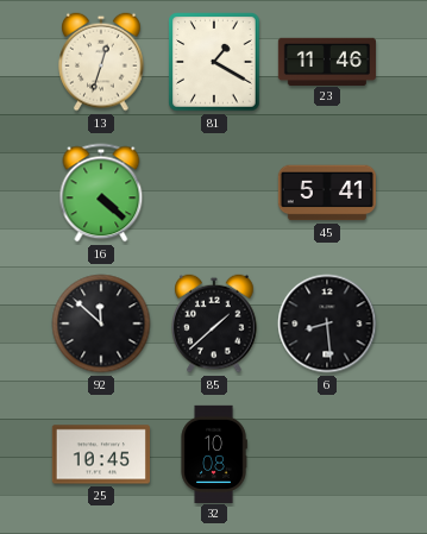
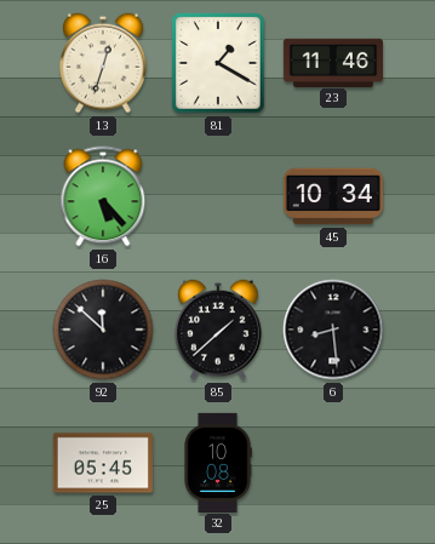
16: 4:22 -> 5:23
45: 5:41 -> 10:34
25: 10:45 -> 05:45
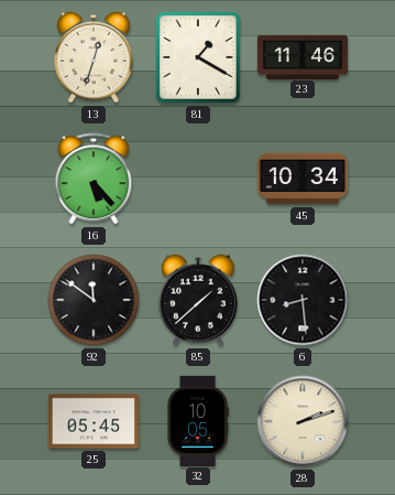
92: 11:52 -> 11:51
32: 10:08 -> 10:05
28: none -> 2:12
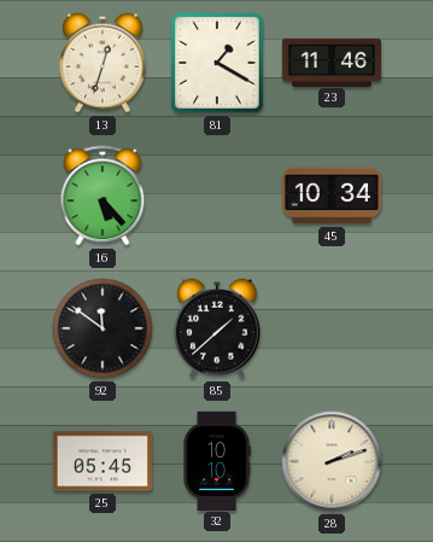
6: 8:29 -> none
32: 10:05 -> 10:10
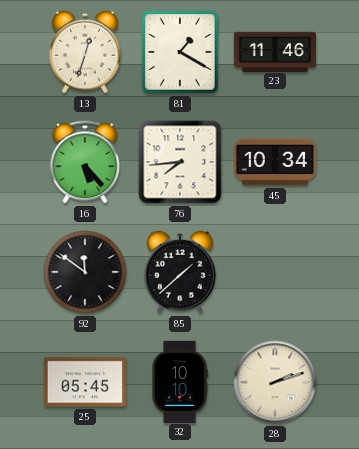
76: none -> 7:44
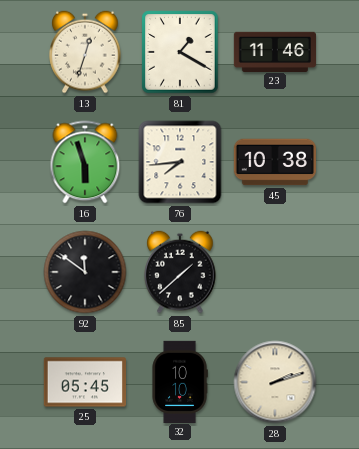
16: 5:23 -> 5:57
45: 10:34 -> 10:38
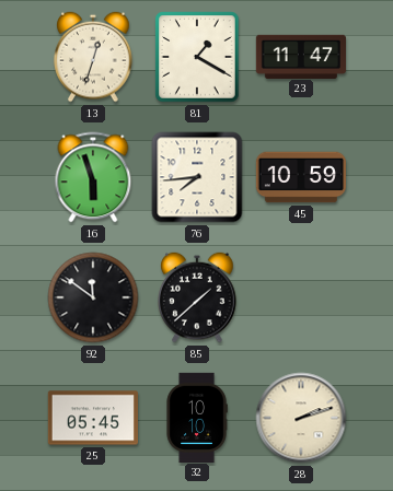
23: 11:46 -> 11:47
45: 10:38 -> 10:59
